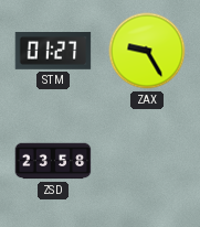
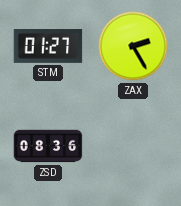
ZAX: 9:25 -> 2:25
ZSD: 23:58 -> 08:36
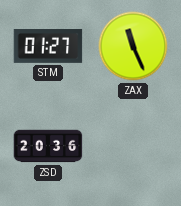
ZAX: 2:25 -> 11:26
ZSD: 08:36 -> 20:36
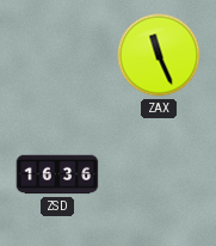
STM: 01:27 -> none
ZSD: 20:36 -> 16:36
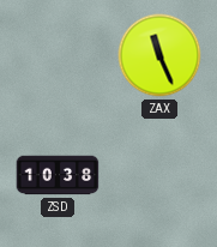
ZSD: 16:36 -> 10:38
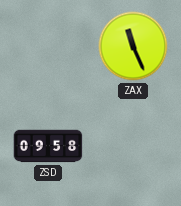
ZSD: 10:38 -> 09:58
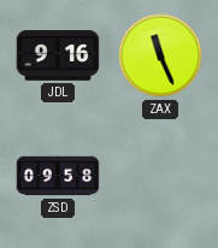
JDL: none -> 9:16
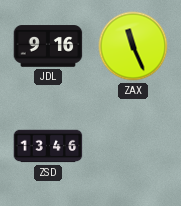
ZSD: 09:58 -> 13:46
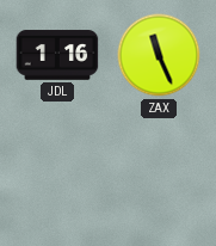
JDL: 9:16 -> 1:16
ZSD: 13:46 -> none
